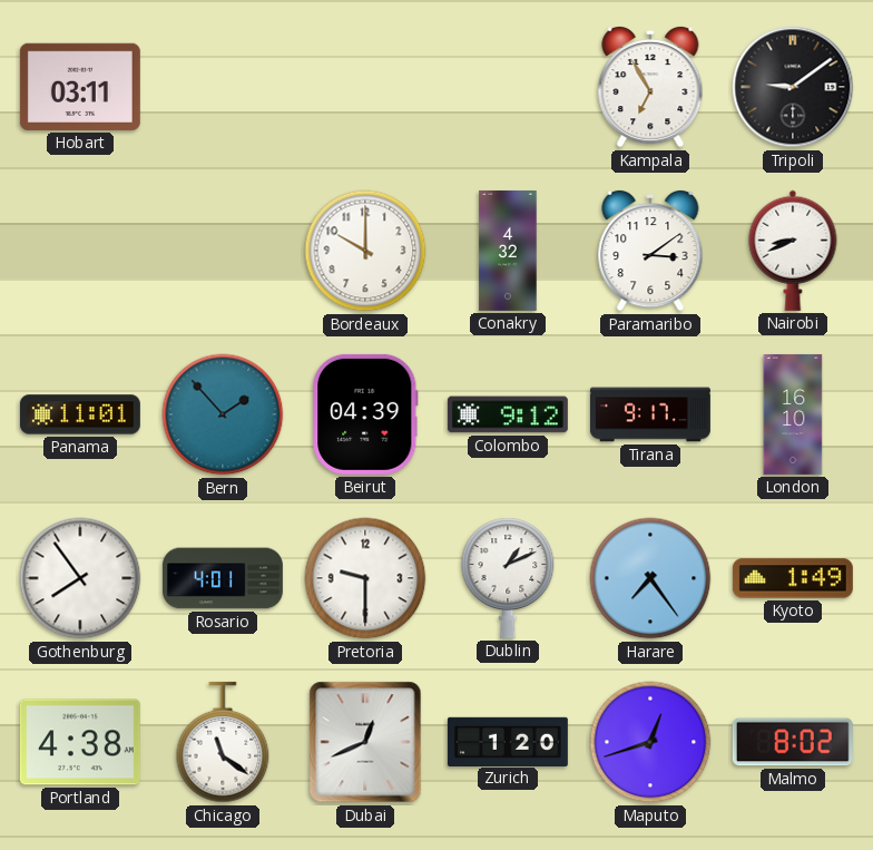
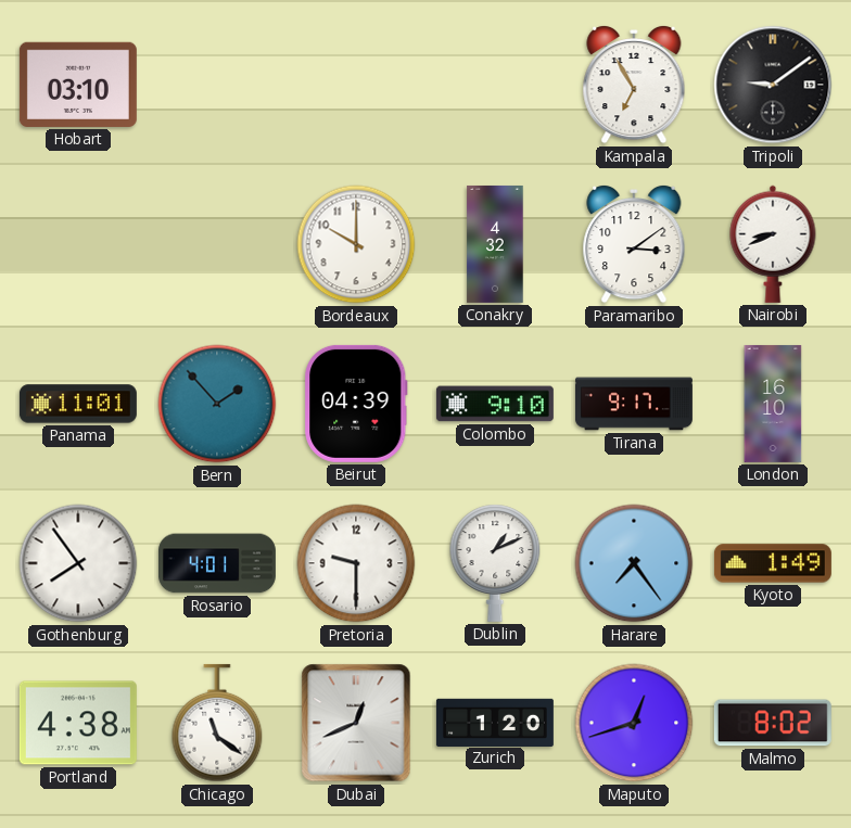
Hobart: 03:11 -> 03:10
Colombo: 9:12 -> 9:10
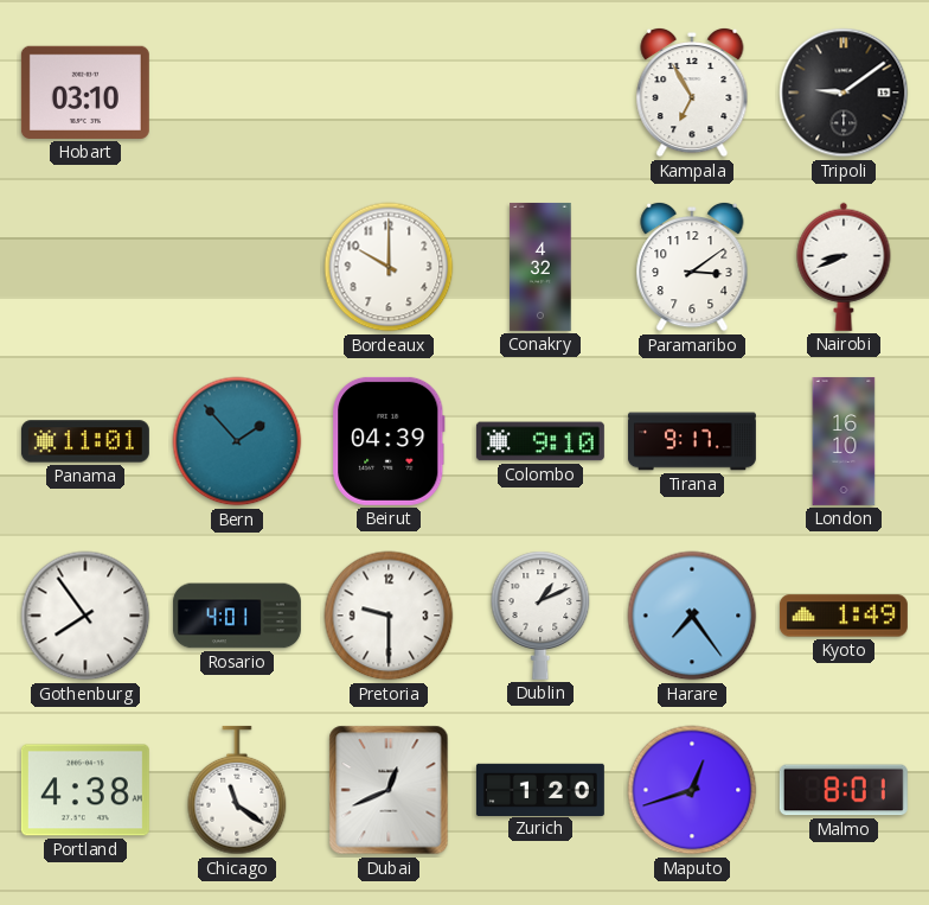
Malmo: 8:02 -> 8:01
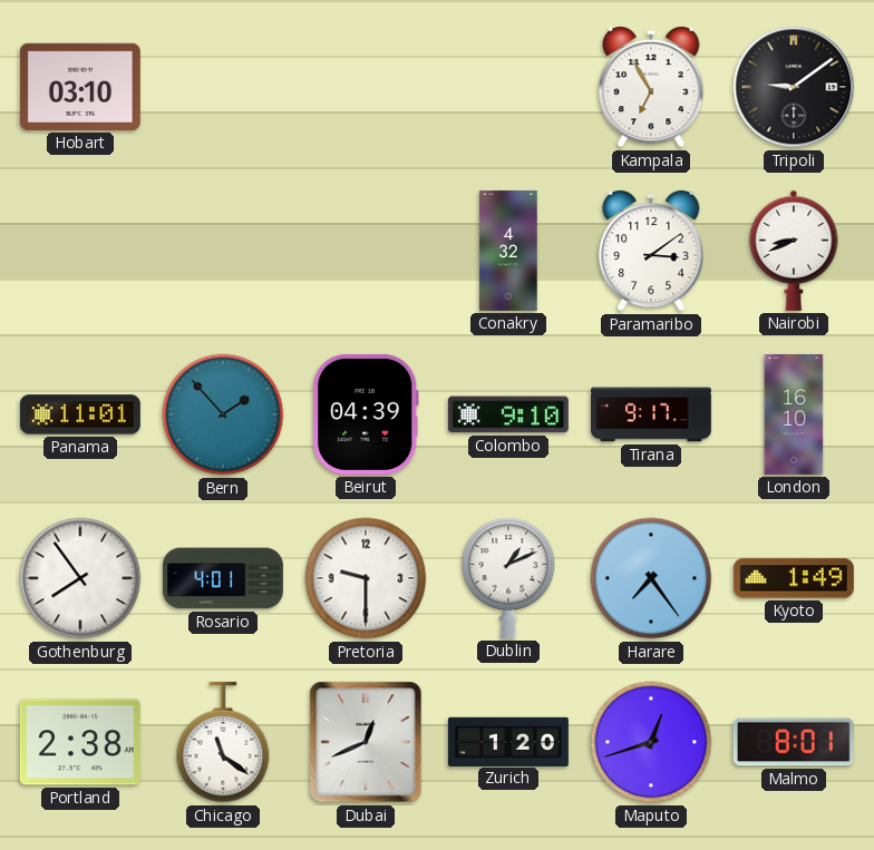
Bordeaux: 10:00 -> none
Portland: 4:38 -> 2:38
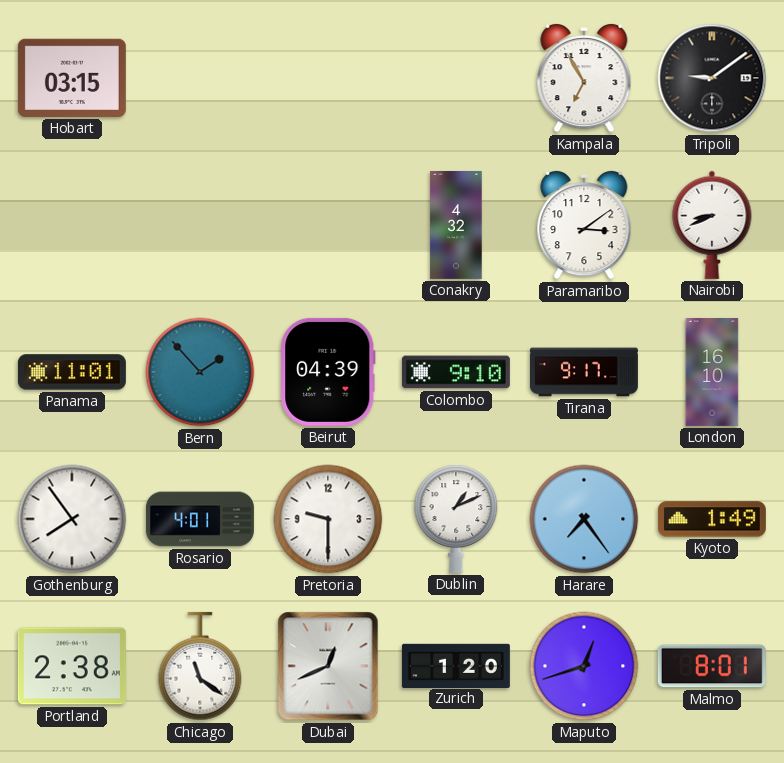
Hobart: 03:10 -> 03:15
